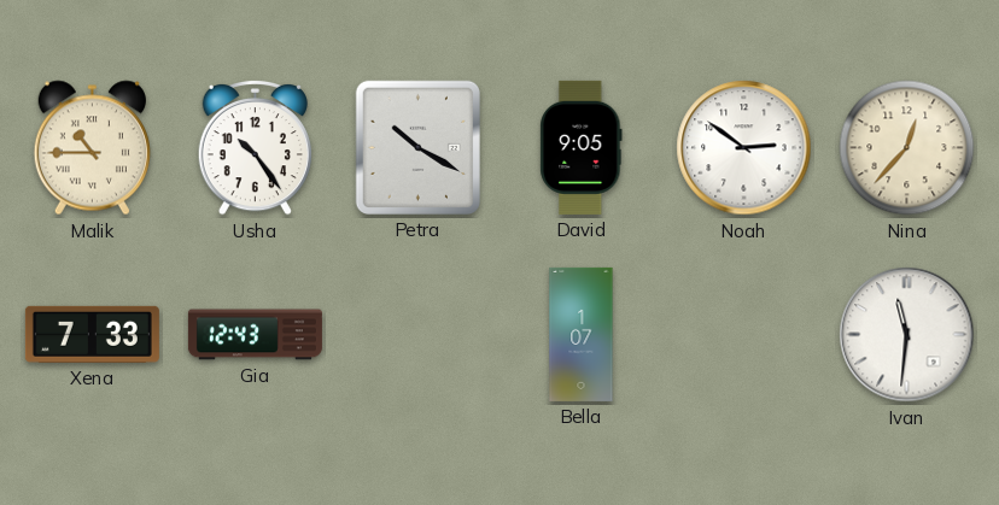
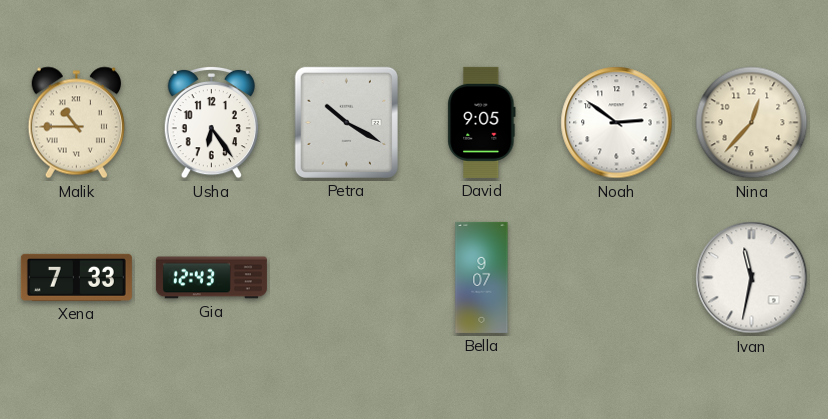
Usha: 10:24 -> 6:24
Bella: 1:07 -> 9:07
Ivan: 11:31 -> 11:32
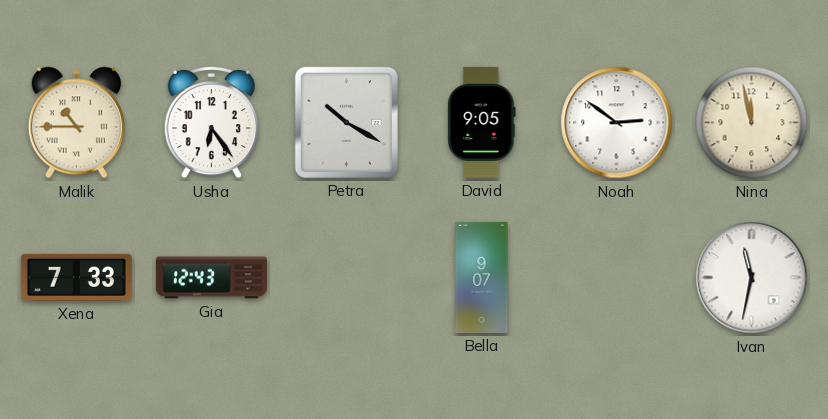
Nina: 12:37 -> 11:58
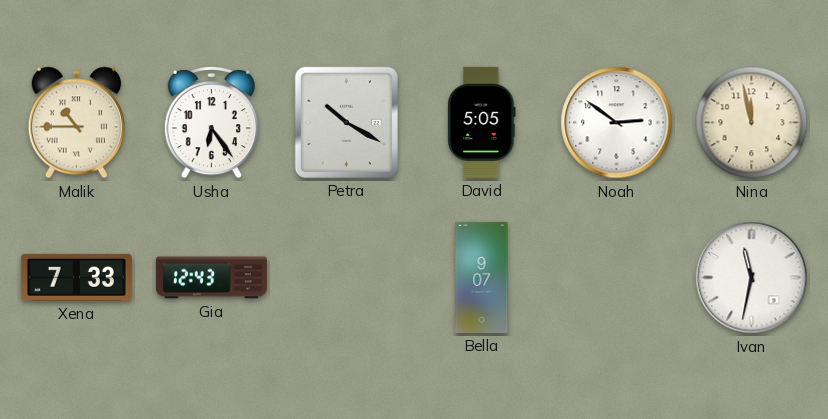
David: 9:05 -> 5:05
